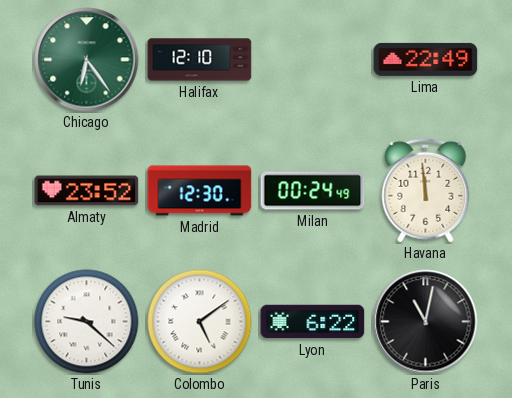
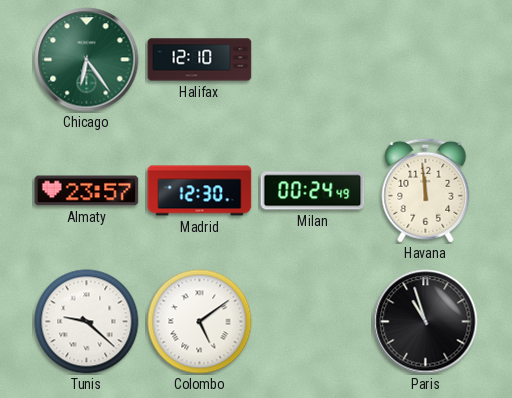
Lima: 22:49 -> none
Almaty: 23:52 -> 23:57
Lyon: 6:22 -> none
Paris: 11:02 -> 10:57
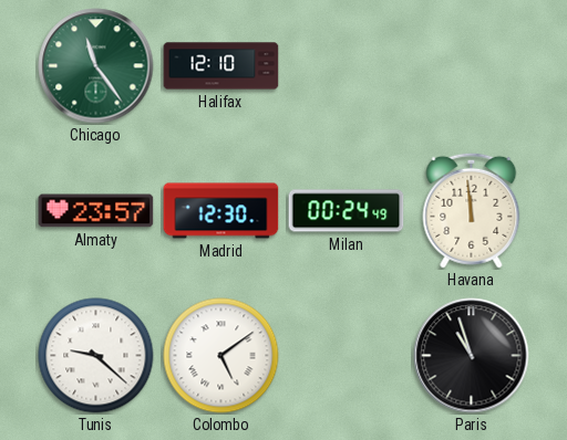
Chicago: 6:24 -> 11:24
